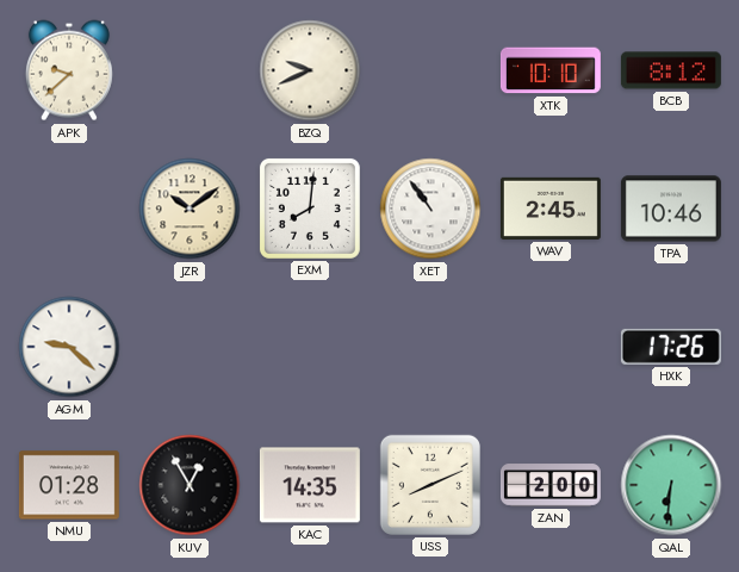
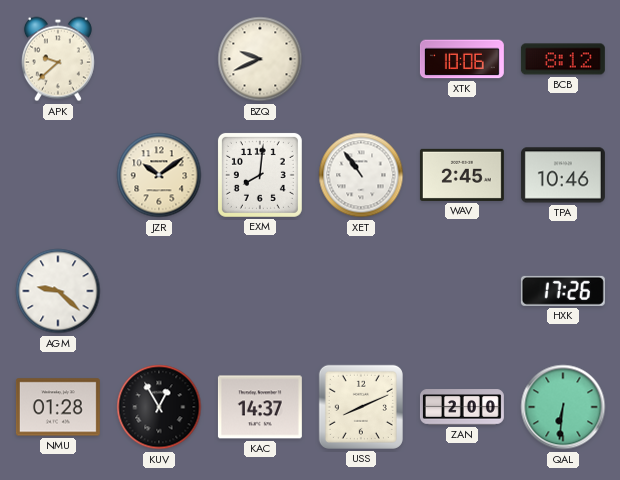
XTK: 10:10 -> 10:06
KAC: 14:35 -> 14:37
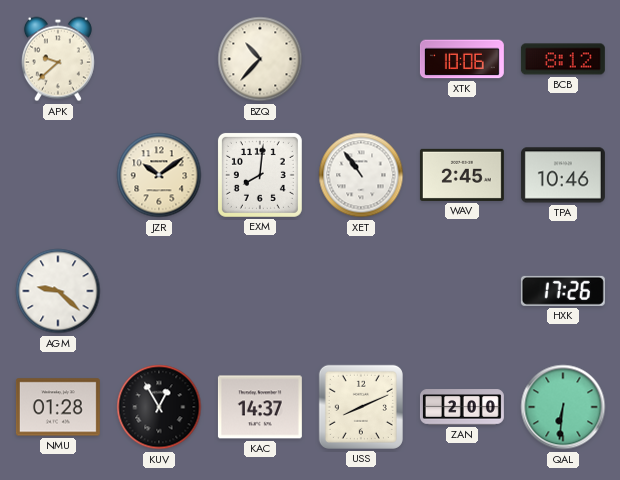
BZQ: 9:41 -> 10:37
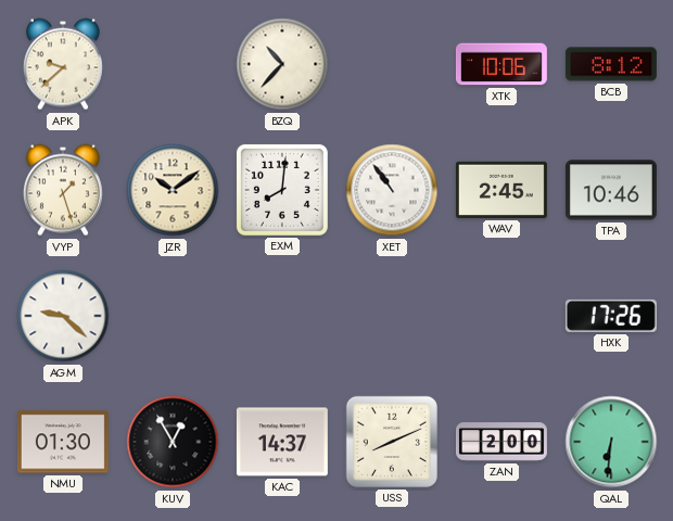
VYP: none -> 1:27
NMU: 01:28 -> 01:30
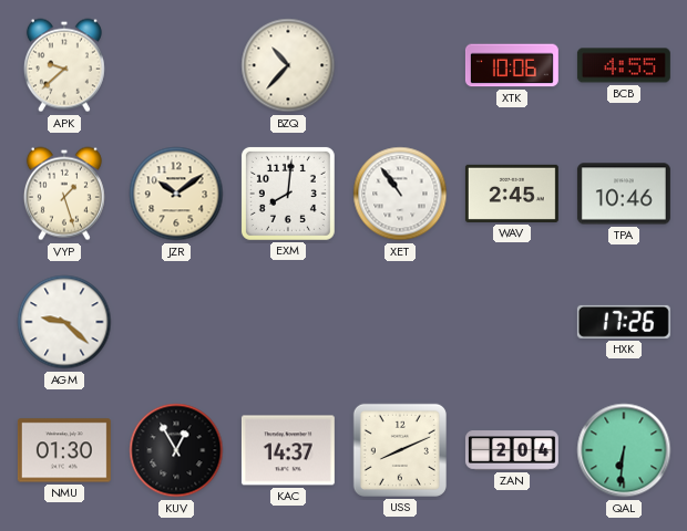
BCB: 8:12 -> 4:55
ZAN: 2:00 -> 2:04
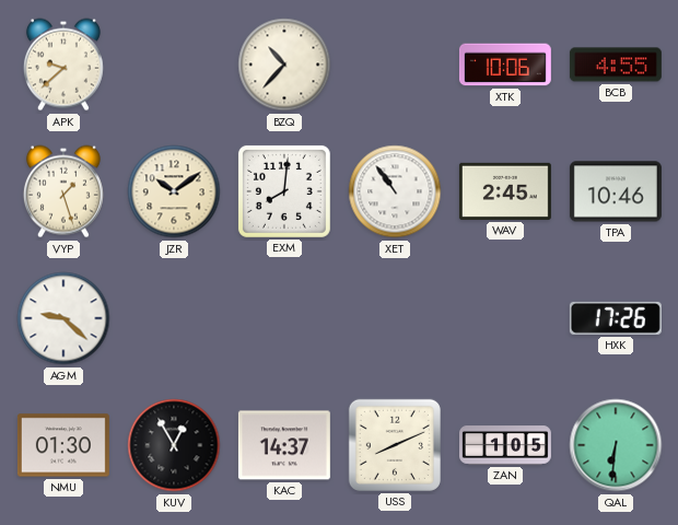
ZAN: 2:04 -> 1:05
